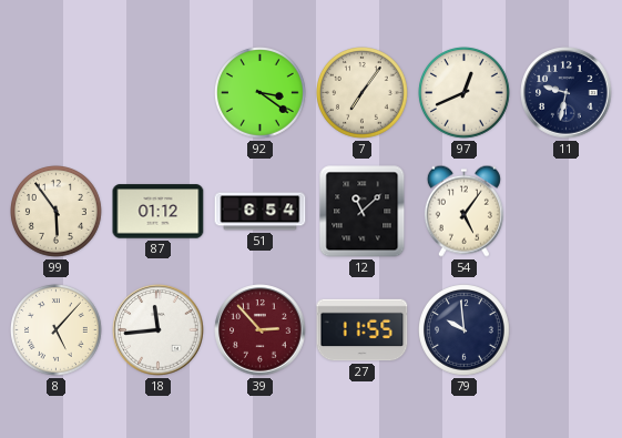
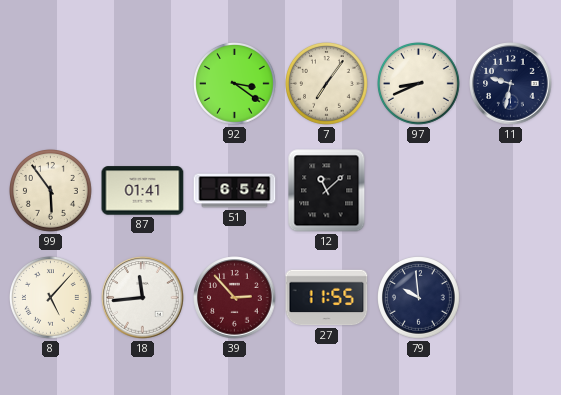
97: 12:41 -> 8:41
87: 01:12 -> 01:41
54: 5:06 -> none
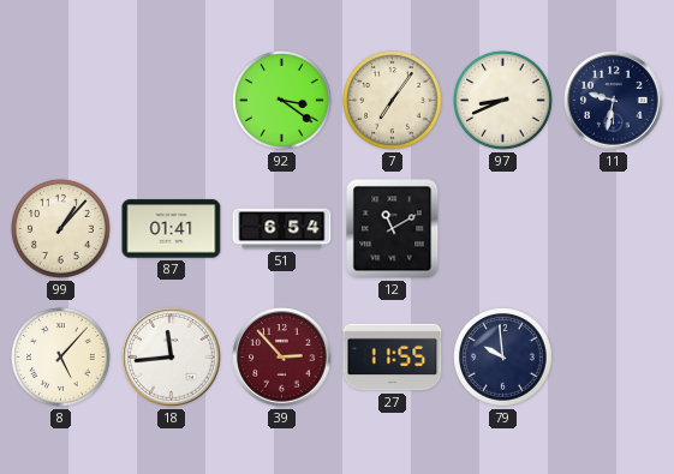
99: 5:54 -> 1:07
12: 11:08 -> 11:10
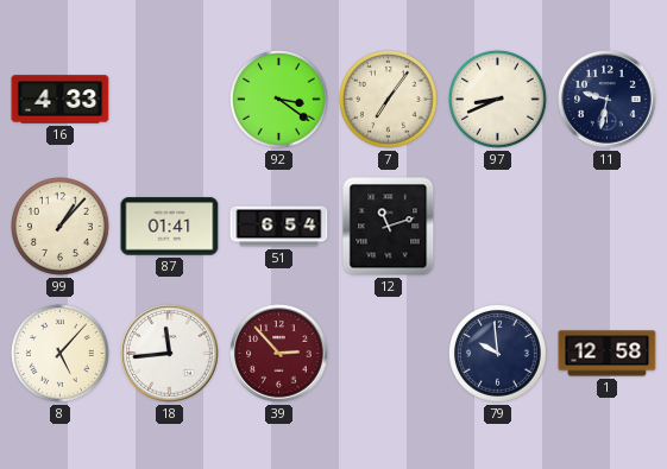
16: none -> 4:33
12: 11:10 -> 11:12
27: 11:55 -> none
1: none -> 12:58
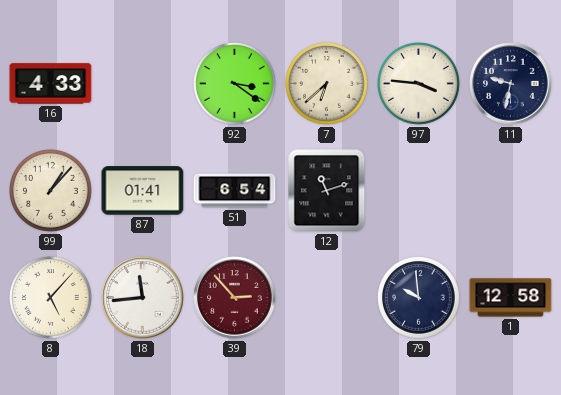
7: 7:06 -> 6:38
97: 8:41 -> 3:46
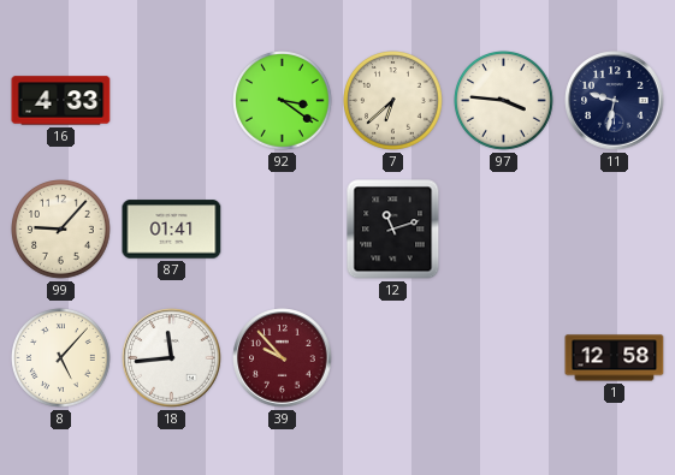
99: 1:07 -> 9:07
51: 6:54 -> none
39: 2:53 -> 9:53
79: 9:59 -> none
